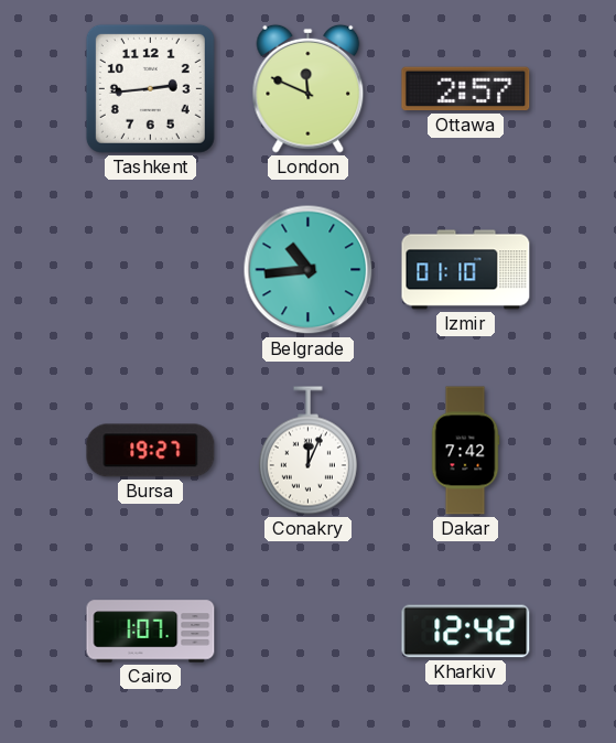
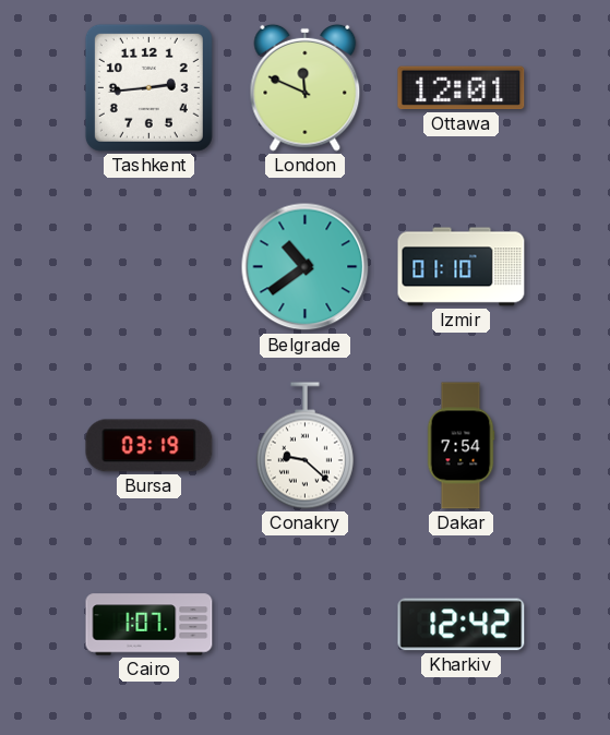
Ottawa: 2:57 -> 12:01
Belgrade: 10:44 -> 10:39
Bursa: 19:27 -> 03:19
Conakry: 12:04 -> 9:22
Dakar: 7:42 -> 7:54
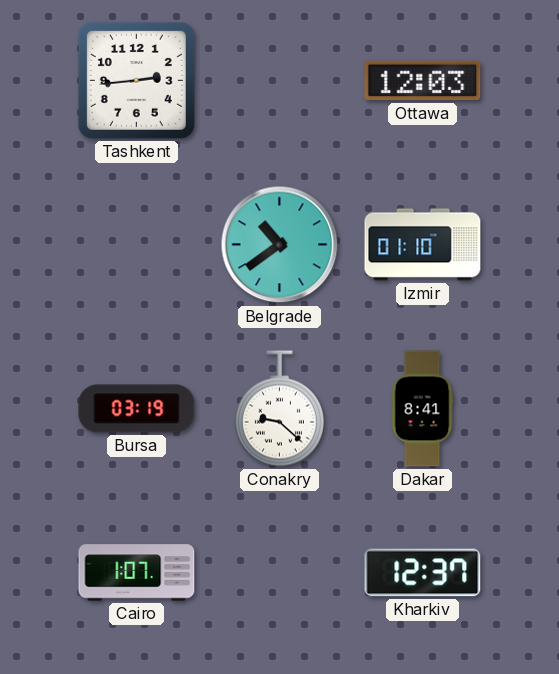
London: 11:49 -> none
Ottawa: 12:01 -> 12:03
Dakar: 7:54 -> 8:41
Kharkiv: 12:42 -> 12:37
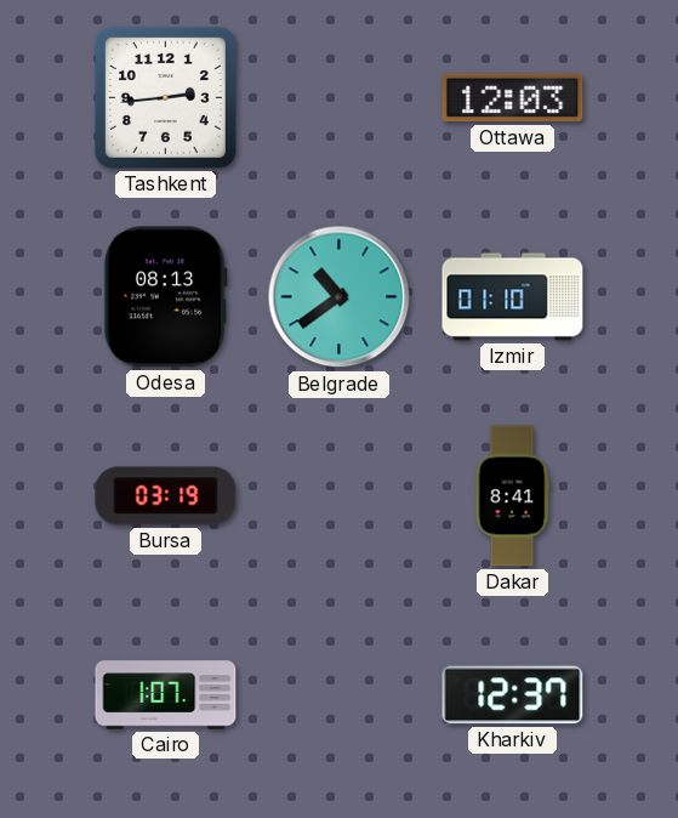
Odesa: none -> 08:13
Conakry: 9:22 -> none
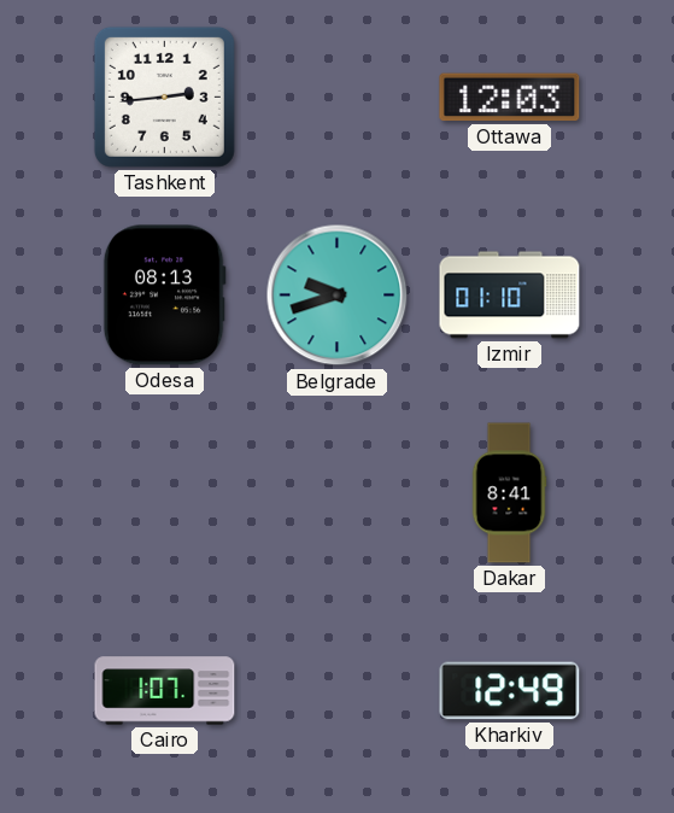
Belgrade: 10:39 -> 9:42
Bursa: 03:19 -> none
Kharkiv: 12:37 -> 12:49
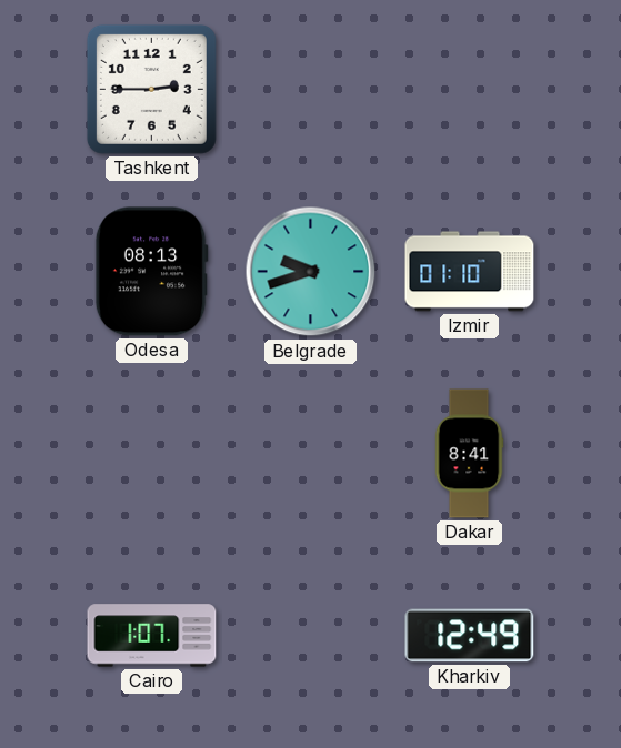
Tashkent: 2:44 -> 2:45
Ottawa: 12:03 -> none
